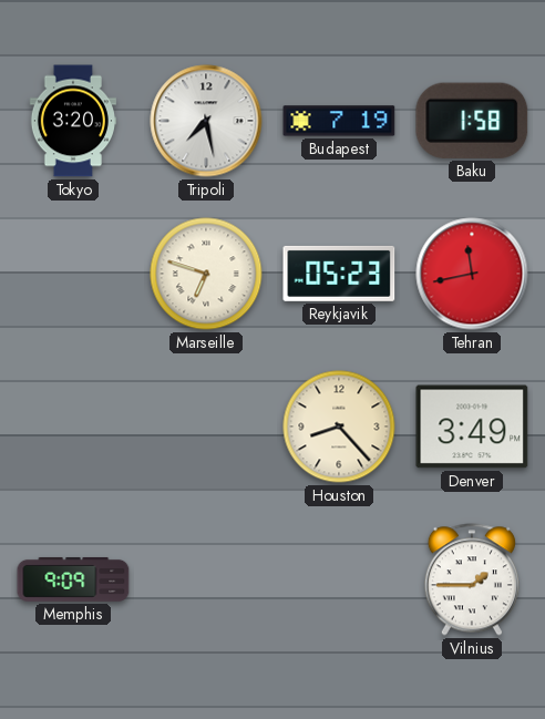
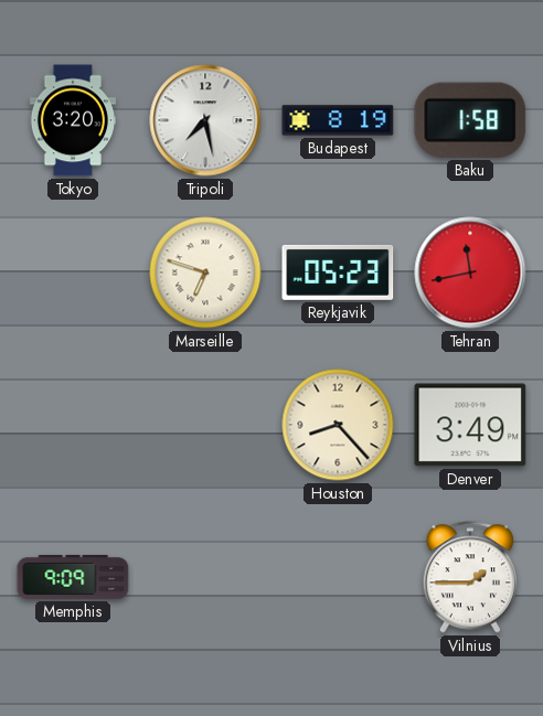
Budapest: 7:19 -> 8:19
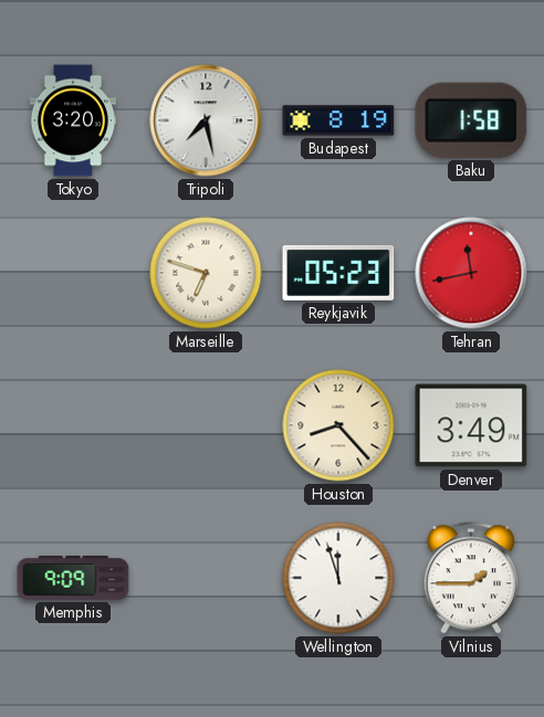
Wellington: none -> 11:57
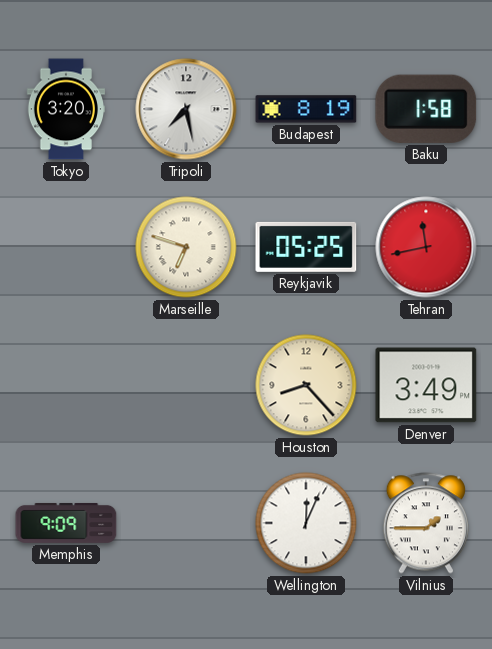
Reykjavik: 05:23 -> 05:25
Wellington: 11:57 -> 12:04
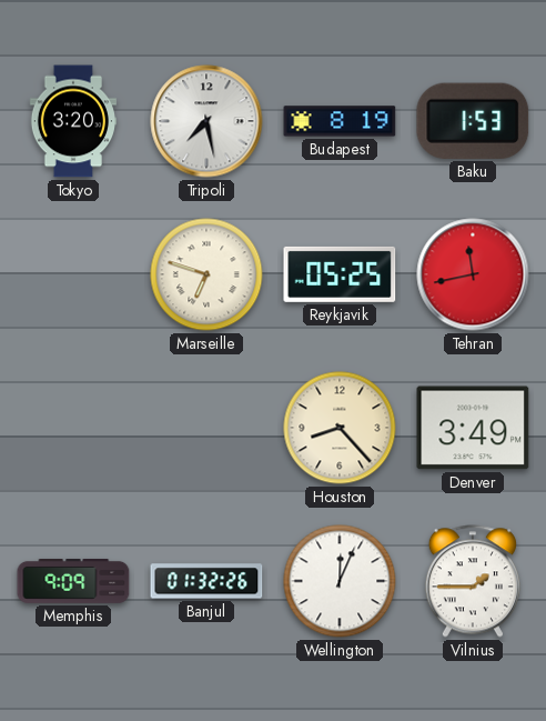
Baku: 1:58 -> 1:53
Banjul: none -> 01:32
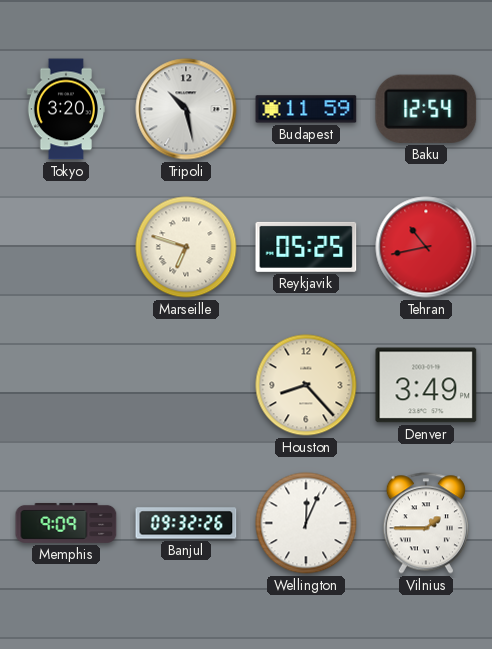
Tripoli: 7:28 -> 10:28
Budapest: 8:19 -> 11:59
Baku: 1:53 -> 12:54
Tehran: 11:43 -> 10:43
Banjul: 01:32 -> 09:32
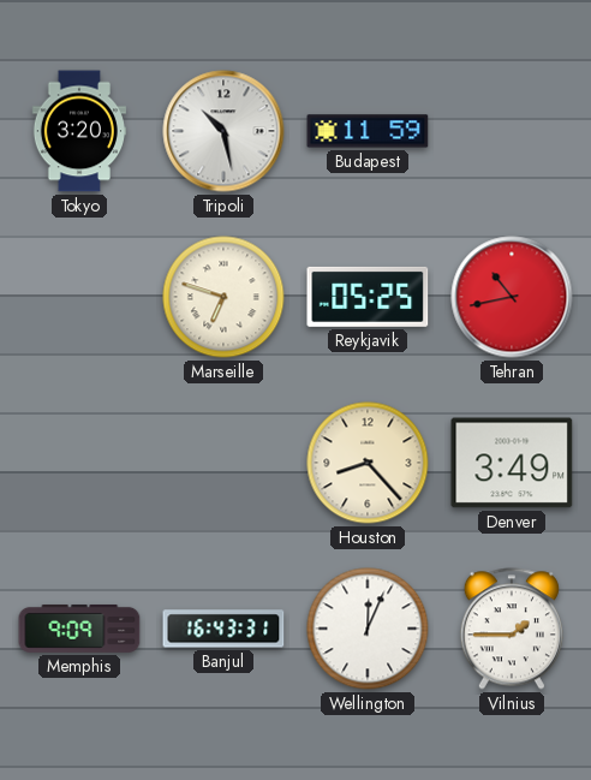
Baku: 12:54 -> none
Banjul: 09:32 -> 16:43
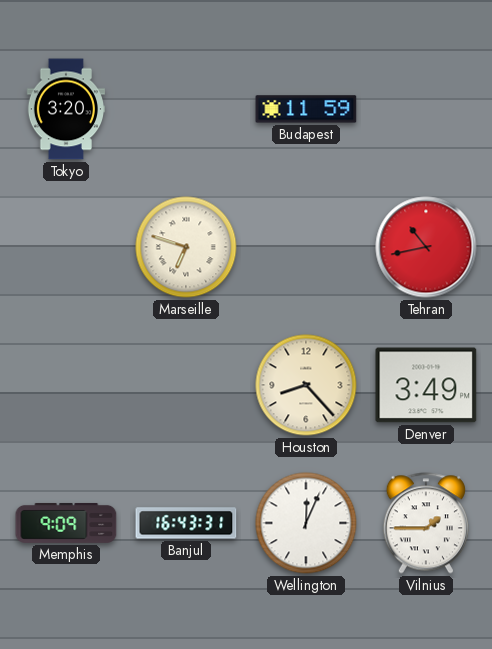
Tripoli: 10:28 -> none
Reykjavik: 05:25 -> none
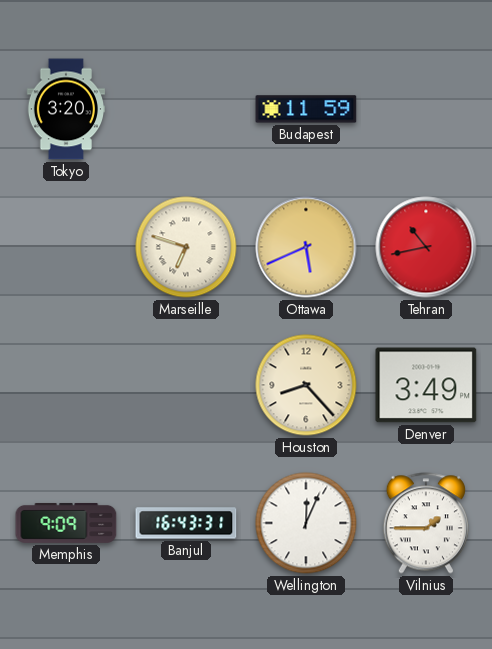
Ottawa: none -> 5:41
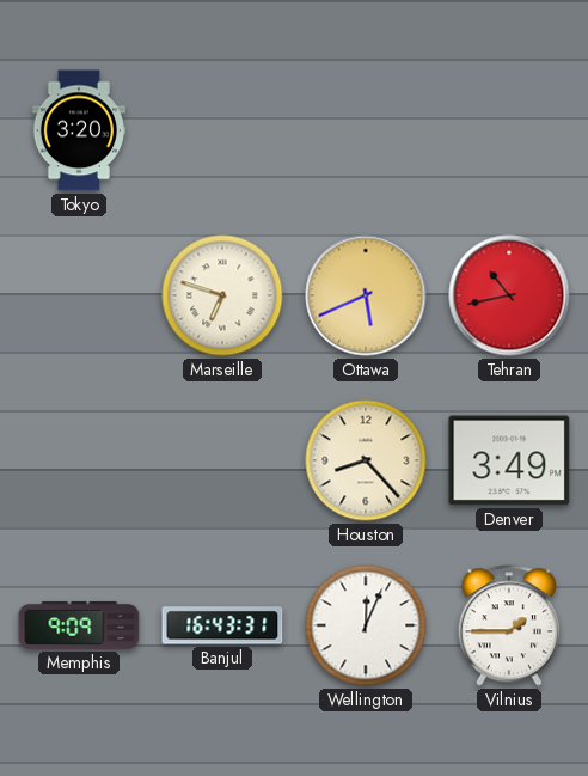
Budapest: 11:59 -> none
